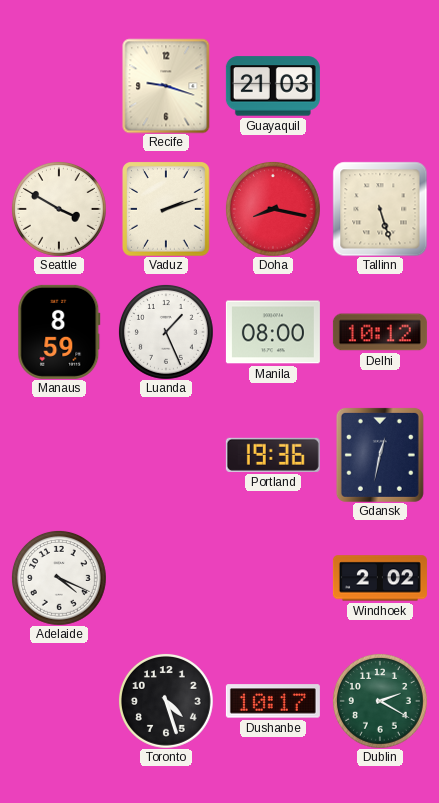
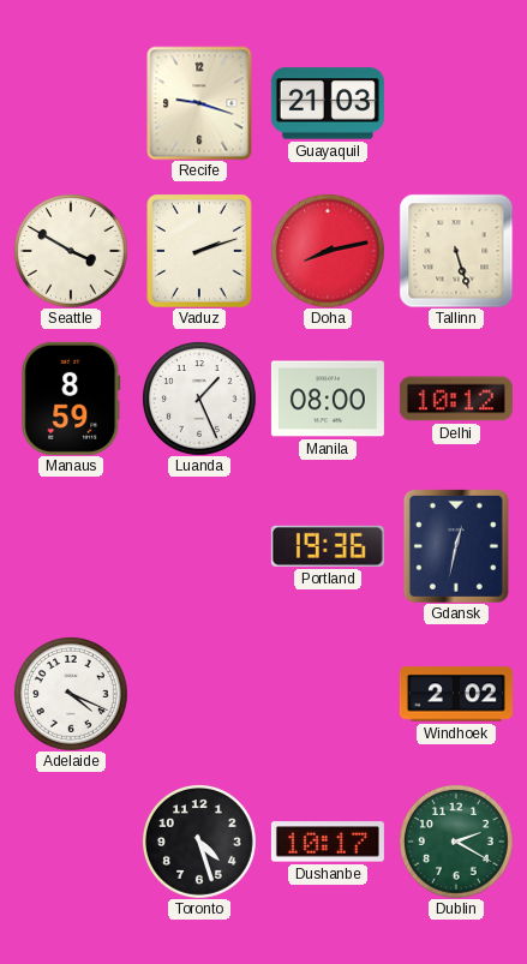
Doha: 8:17 -> 8:13
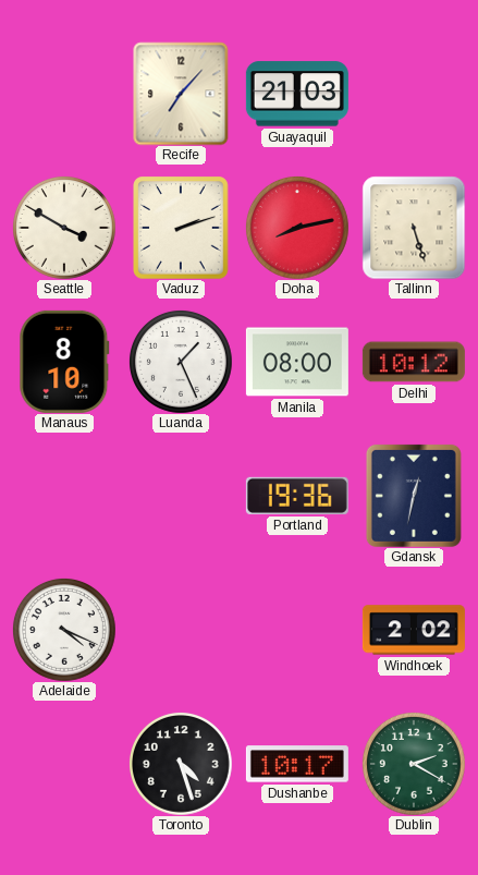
Recife: 9:18 -> 7:07
Manaus: 8:59 -> 8:10
